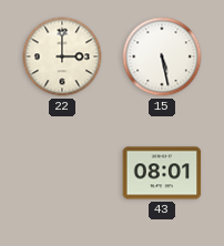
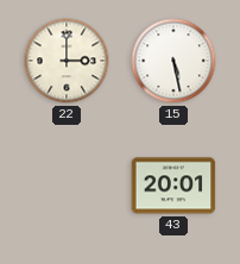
43: 08:01 -> 20:01
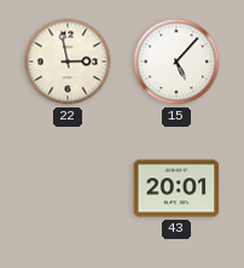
22: 3:00 -> 2:58
15: 5:28 -> 5:07
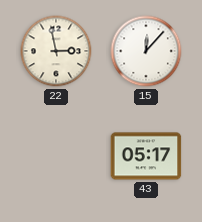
15: 5:07 -> 12:07
43: 20:01 -> 05:17
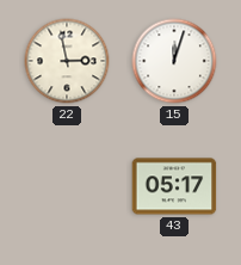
15: 12:07 -> 12:03
